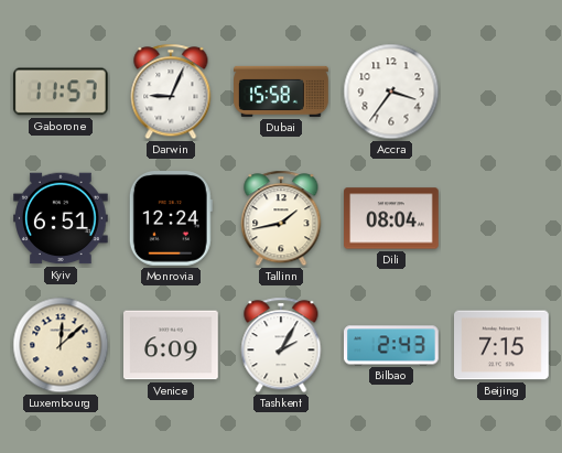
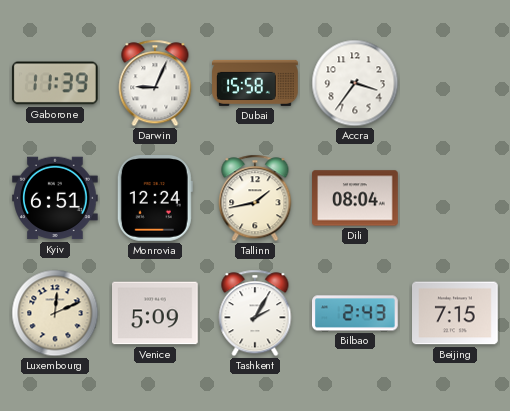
Gaborone: 11:57 -> 11:39
Luxembourg: 12:08 -> 12:11
Venice: 6:09 -> 5:09
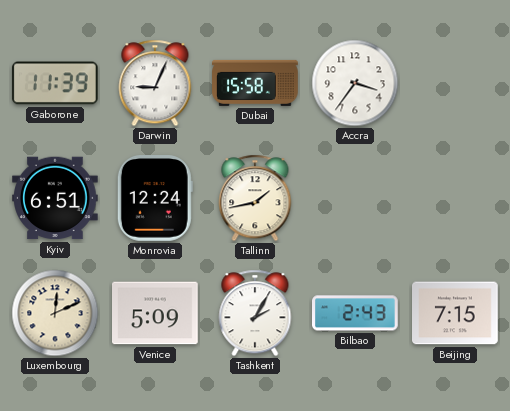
Dili: 08:04 -> none
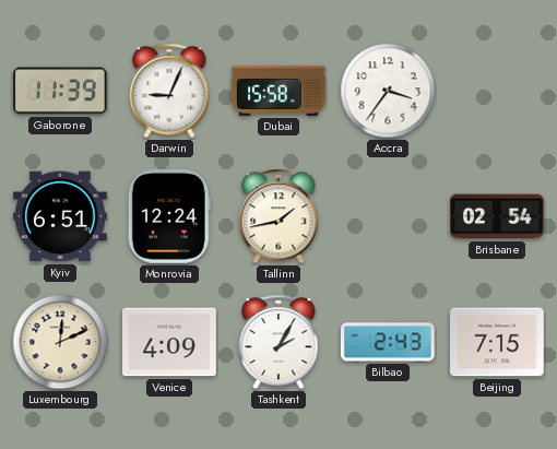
Brisbane: none -> 02:54
Venice: 5:09 -> 4:09
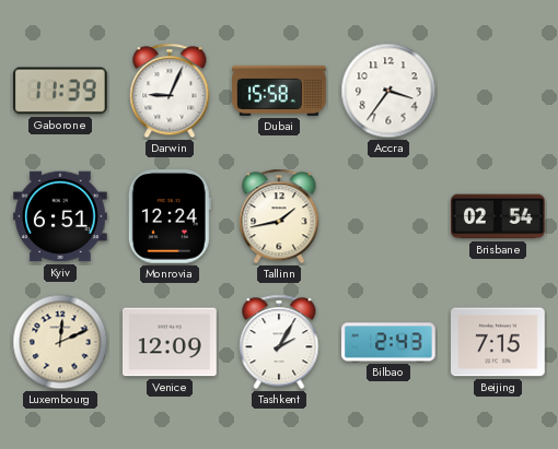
Venice: 4:09 -> 12:09
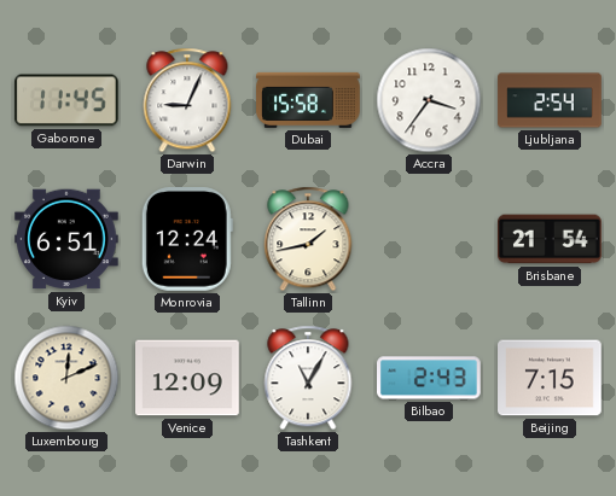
Gaborone: 11:39 -> 11:45
Ljubljana: none -> 2:54
Brisbane: 02:54 -> 21:54
Tashkent: 2:05 -> 11:05
